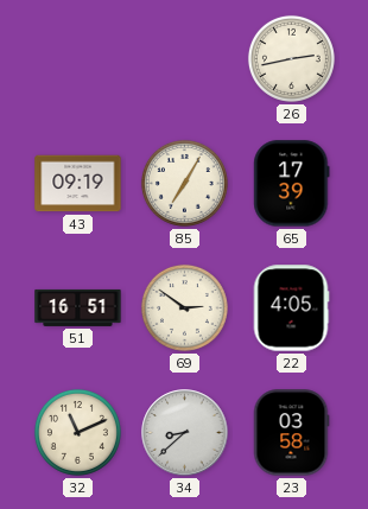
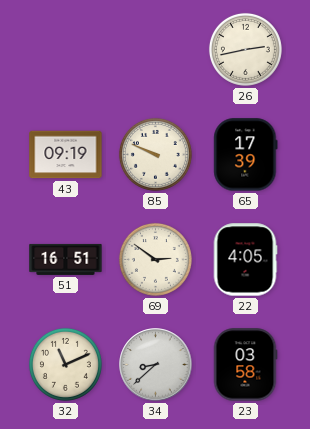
85: 7:05 -> 9:49
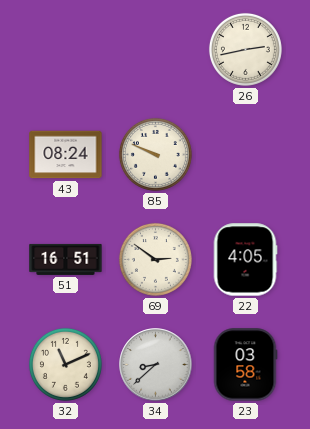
43: 09:19 -> 08:24
65: 17:39 -> none
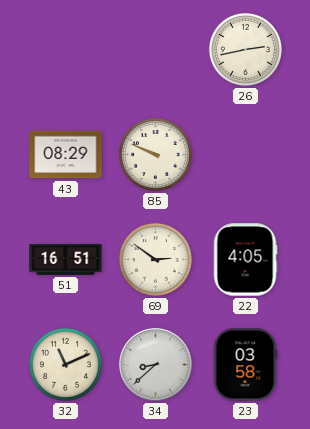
43: 08:24 -> 08:29
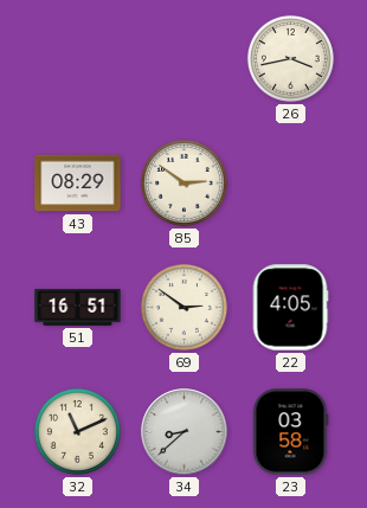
26: 2:43 -> 3:43
85: 9:49 -> 2:51
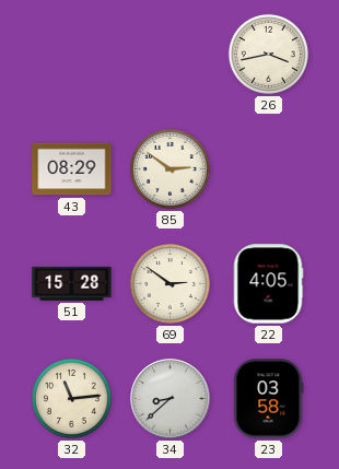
51: 16:51 -> 15:28
32: 11:11 -> 11:14
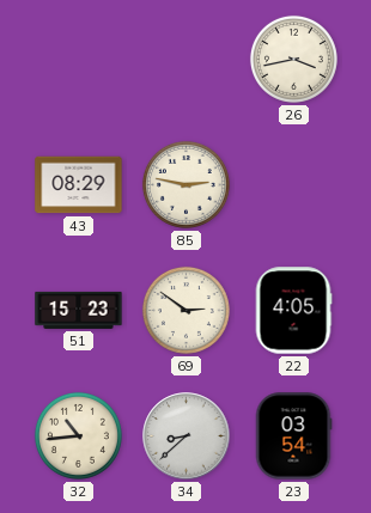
85: 2:51 -> 2:47
51: 15:28 -> 15:23
32: 11:14 -> 10:44
23: 03:58 -> 03:54
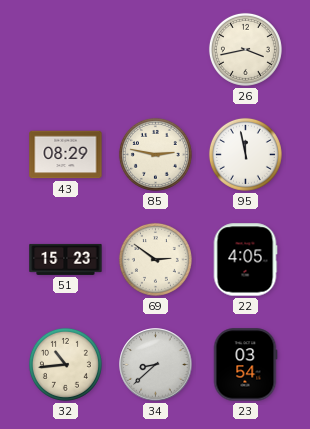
95: none -> 11:58
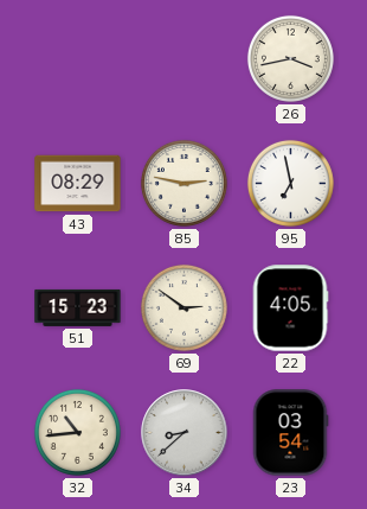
95: 11:58 -> 6:58
